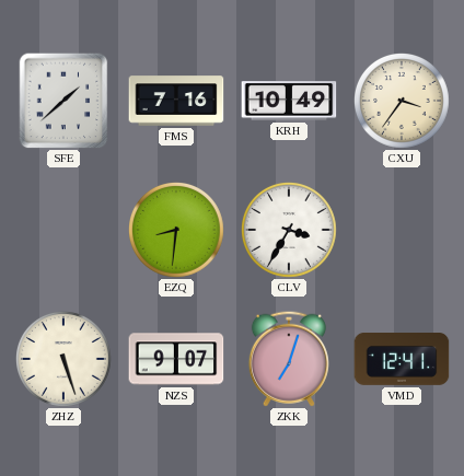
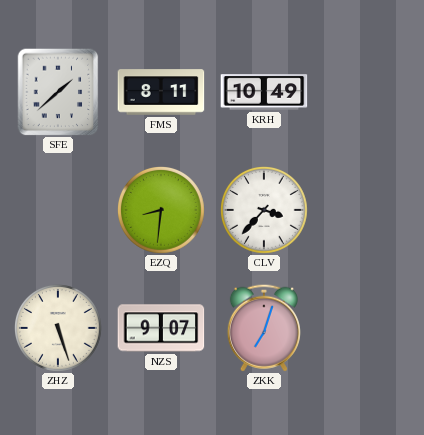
FMS: 7:16 -> 8:11
CXU: 3:36 -> none
CLV: 3:35 -> 3:37
VMD: 12:41 -> none
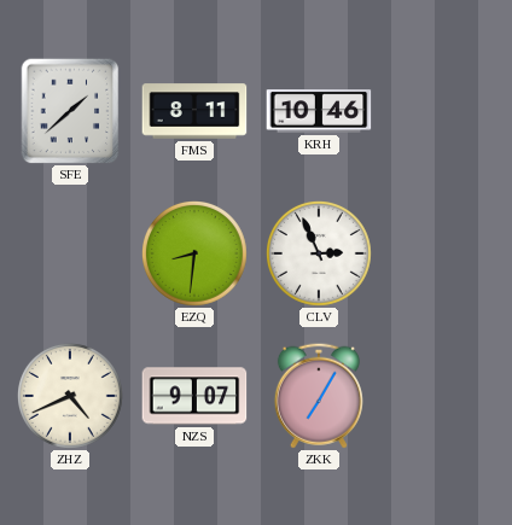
KRH: 10:49 -> 10:46
CLV: 3:37 -> 2:56
ZHZ: 5:27 -> 4:41
ZKK: 7:03 -> 7:05
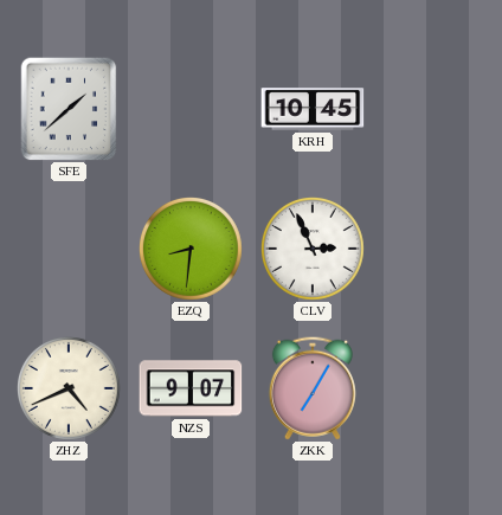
FMS: 8:11 -> none
KRH: 10:46 -> 10:45
